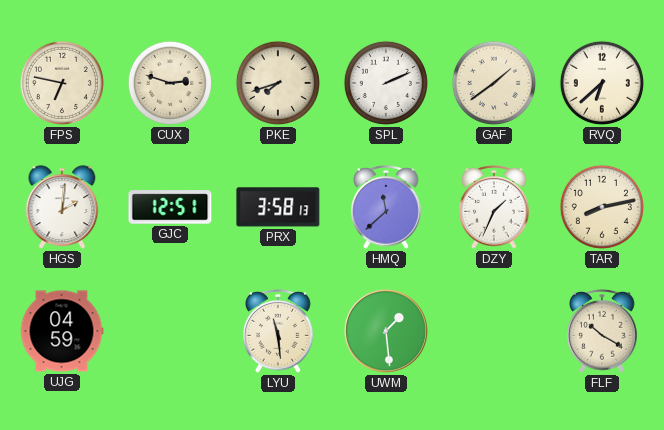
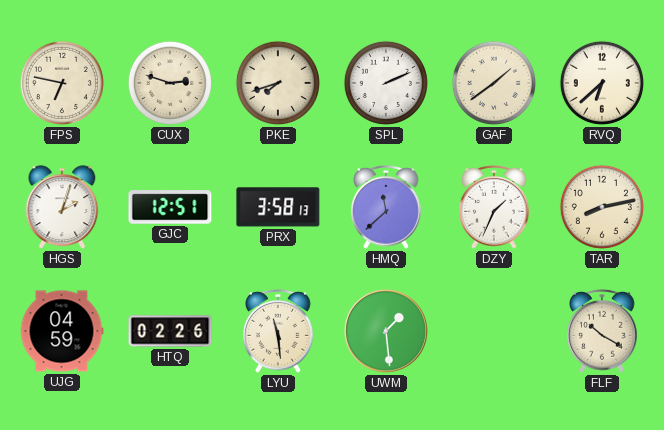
HGS: 2:01 -> 2:03
HTQ: none -> 02:26
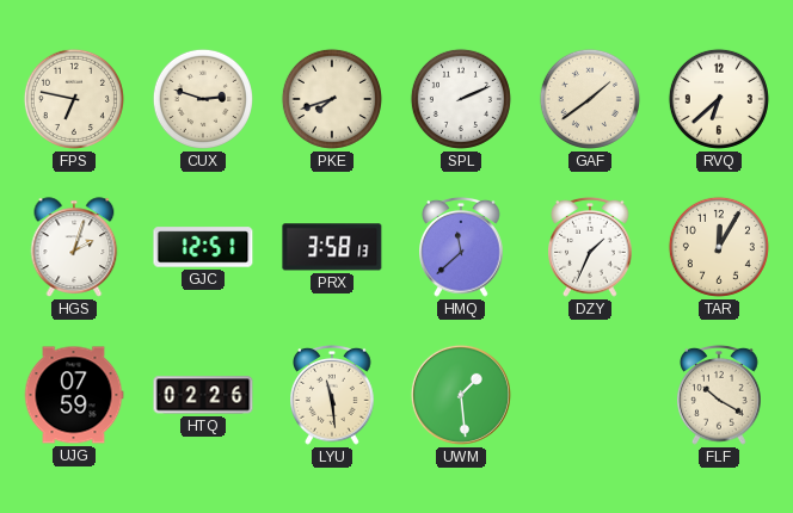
TAR: 8:13 -> 12:05
UJG: 04:59 -> 07:59
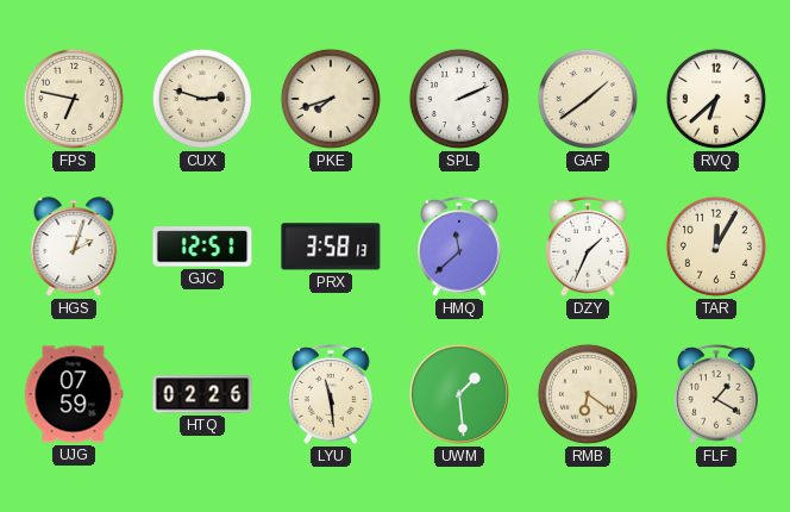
RMB: none -> 6:21
FLF: 10:20 -> 1:20
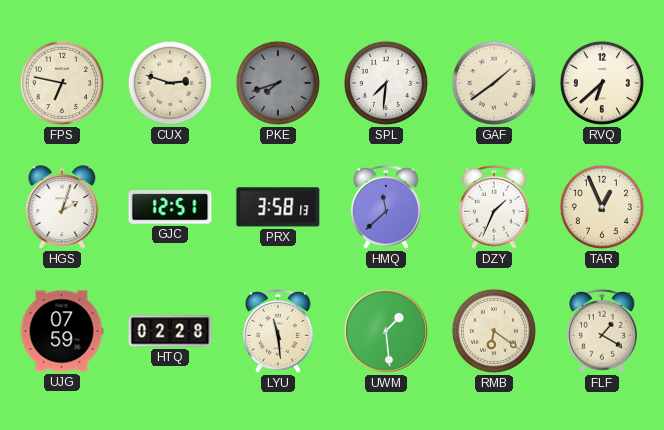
PKE dial: cream -> grey
SPL: 2:11 -> 7:31
TAR: 12:05 -> 12:56
HTQ: 02:26 -> 02:28
